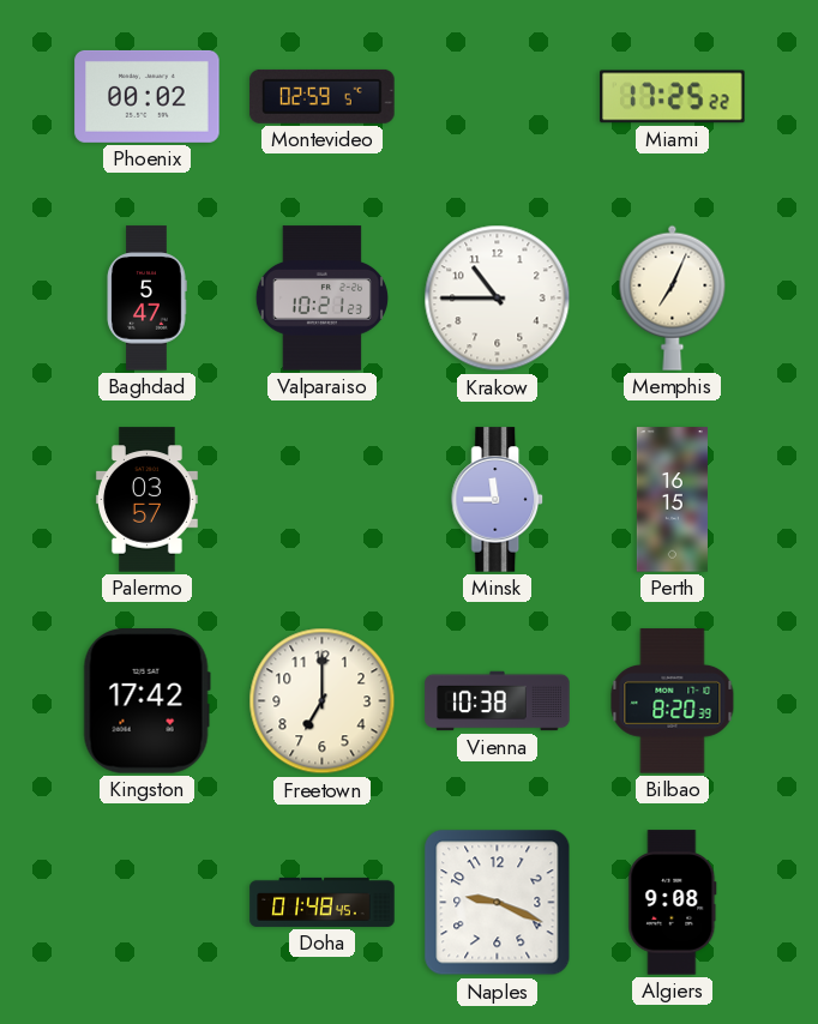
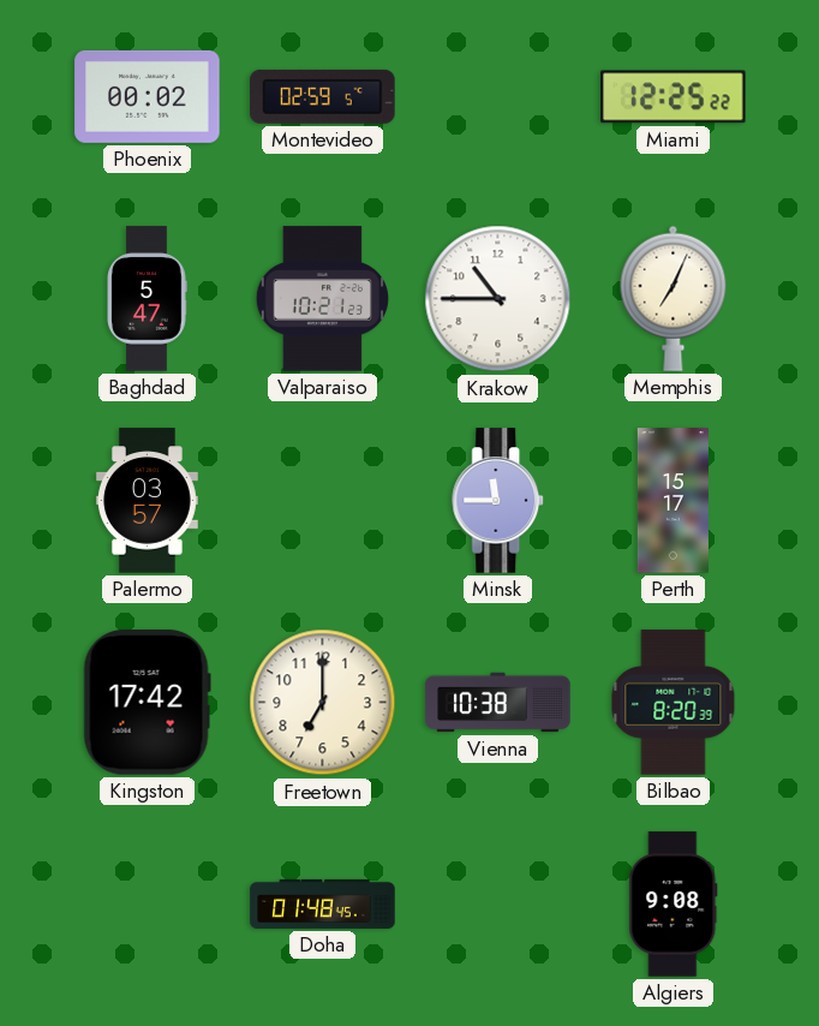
Miami: 17:25 -> 12:25
Perth: 16:15 -> 15:17
Naples: 9:19 -> none
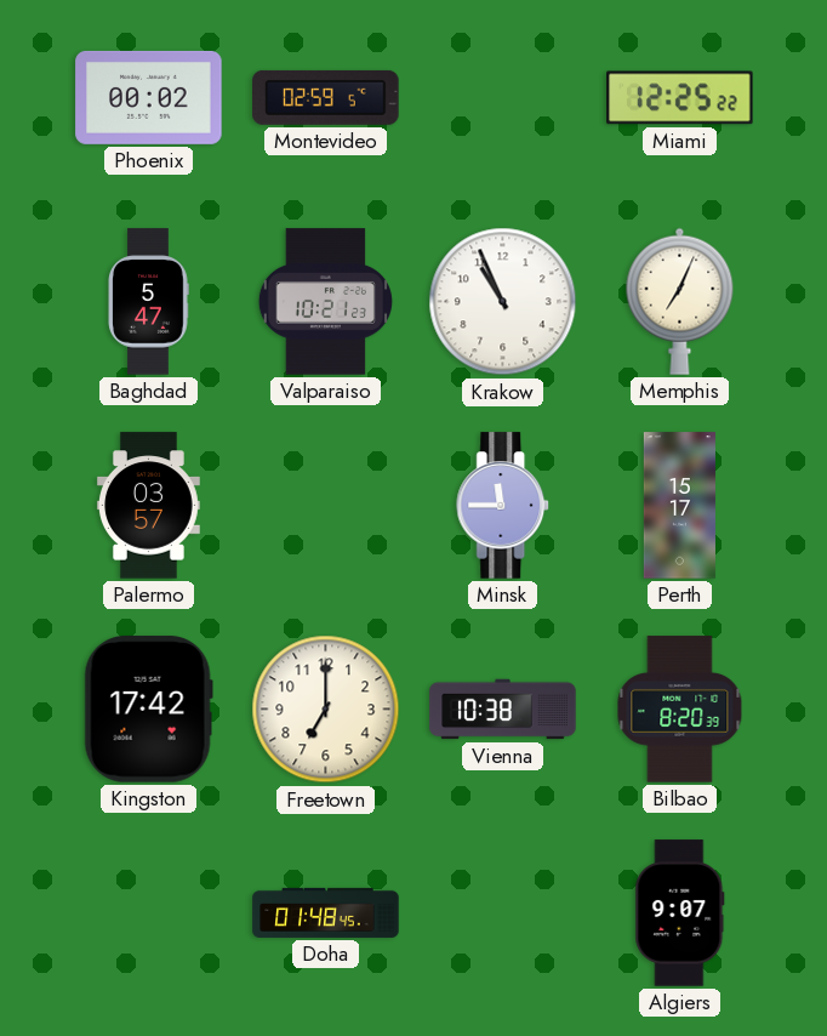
Krakow: 10:45 -> 10:56
Algiers: 9:08 -> 9:07
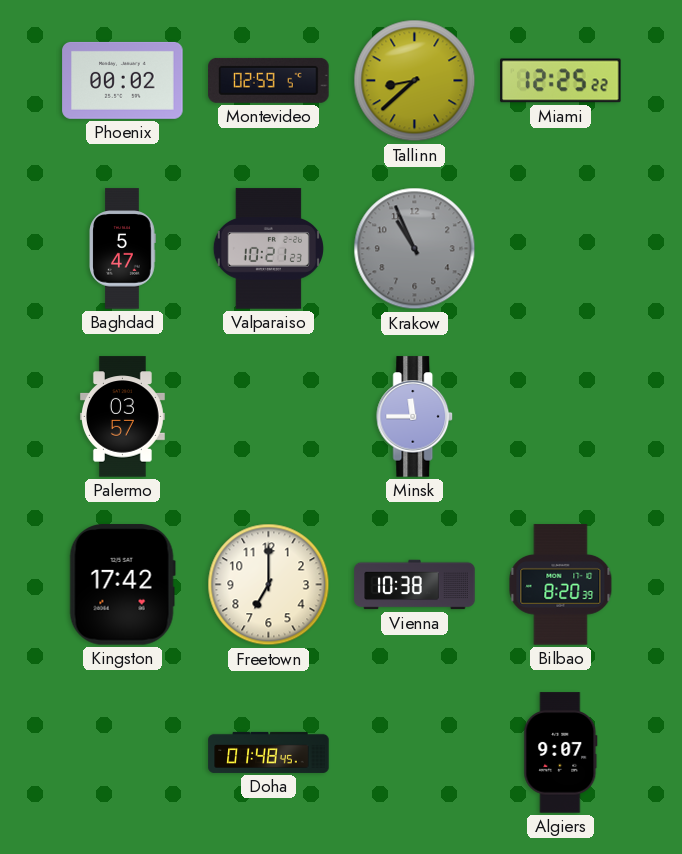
Tallinn: none -> 8:38
Krakow dial: white -> grey
Memphis: 7:04 -> none
Perth: 15:17 -> none
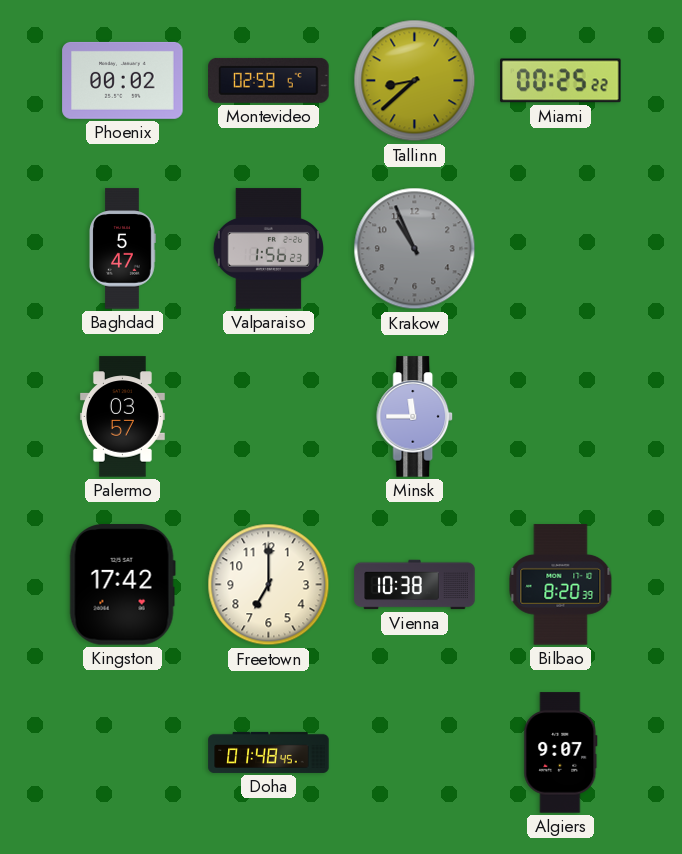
Miami: 12:25 -> 00:25
Valparaiso: 10:21 -> 1:56
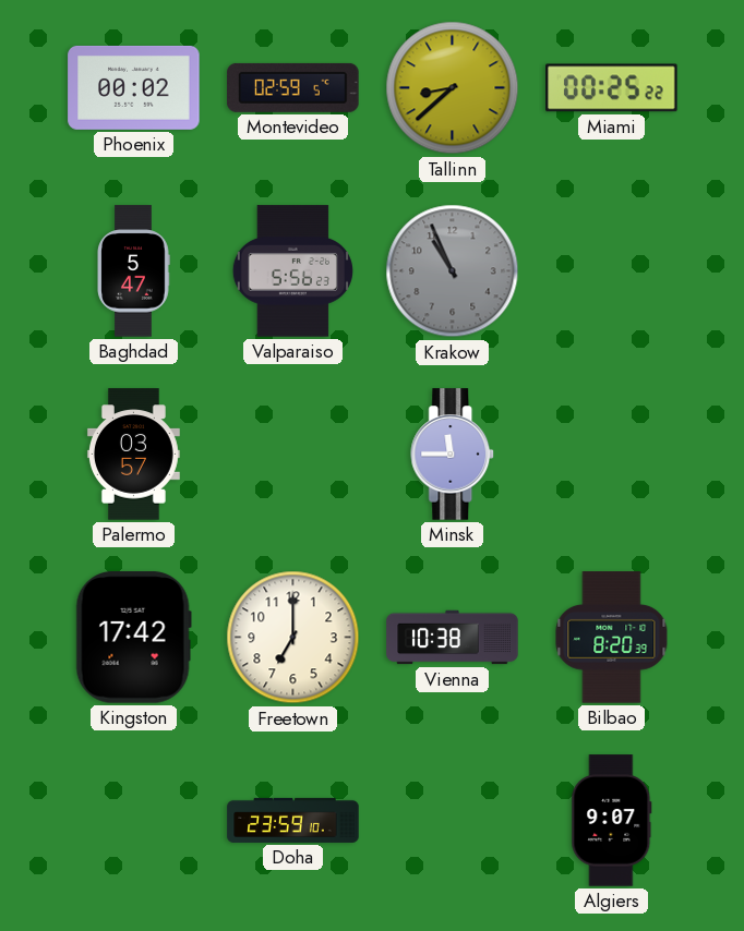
Valparaiso: 1:56 -> 5:56
Doha: 01:48 -> 23:59
